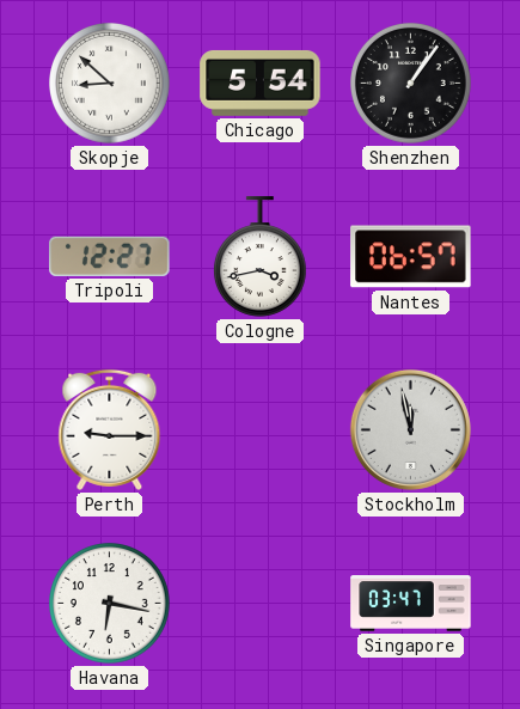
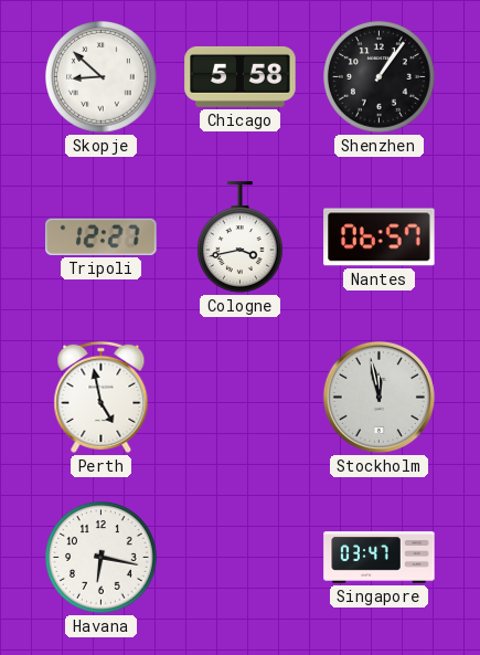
Chicago: 5:54 -> 5:58
Perth: 9:15 -> 4:58
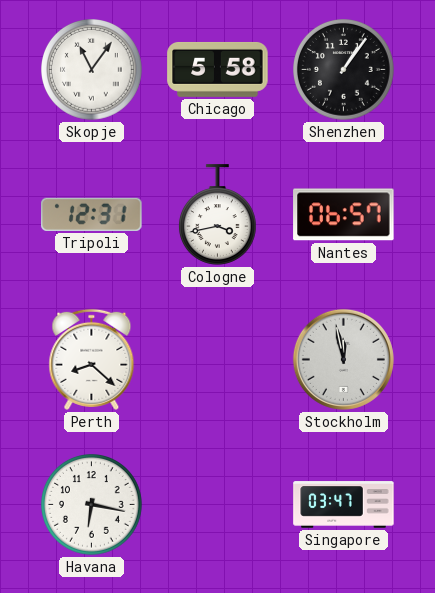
Skopje: 8:52 -> 11:06
Tripoli: 12:27 -> 12:31
Perth: 4:58 -> 8:22
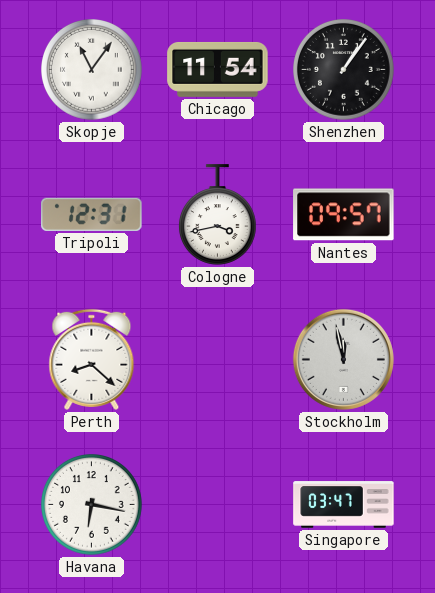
Chicago: 5:58 -> 11:54
Nantes: 06:57 -> 09:57
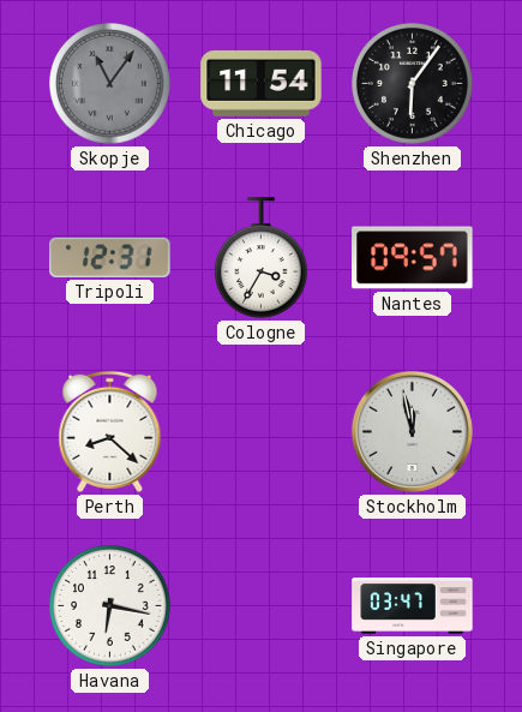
Skopje dial: white -> grey
Shenzhen: 1:06 -> 6:06
Cologne: 3:43 -> 3:35
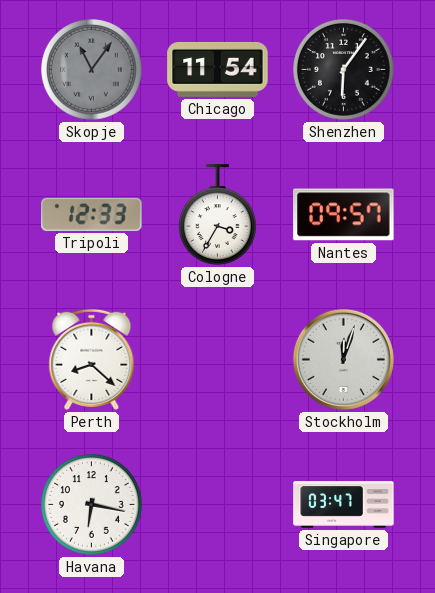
Tripoli: 12:31 -> 12:33
Stockholm: 11:58 -> 12:03
